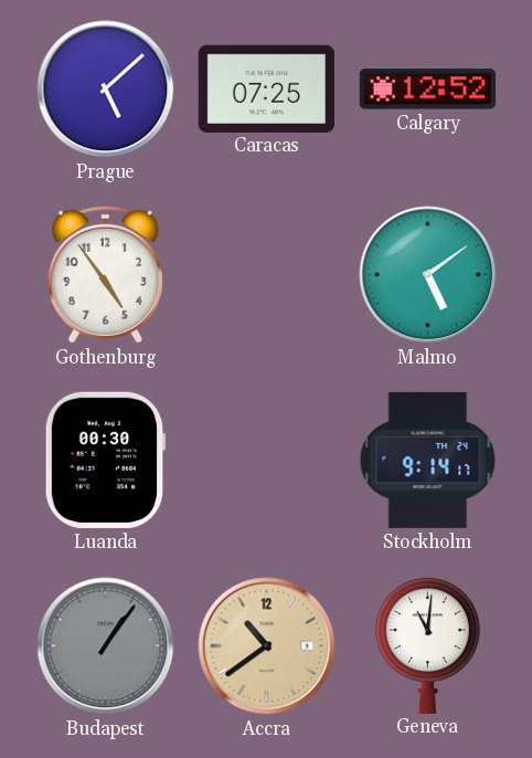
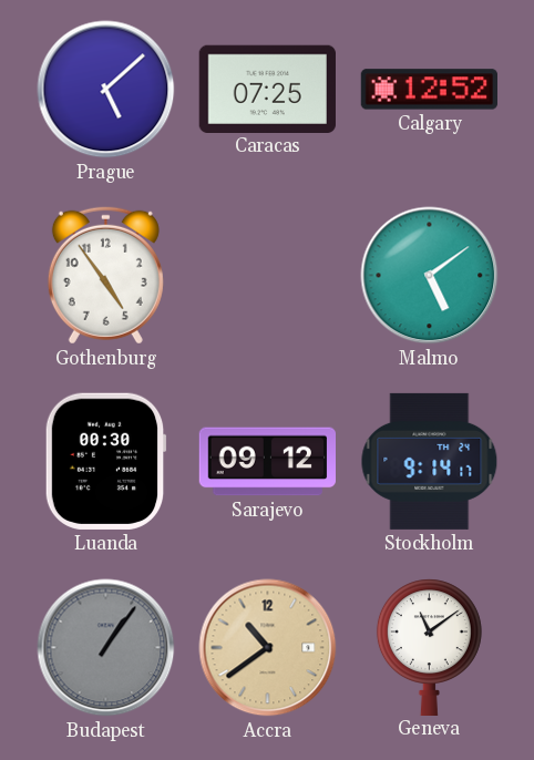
Sarajevo: none -> 09:12
Geneva: 11:01 -> 11:09
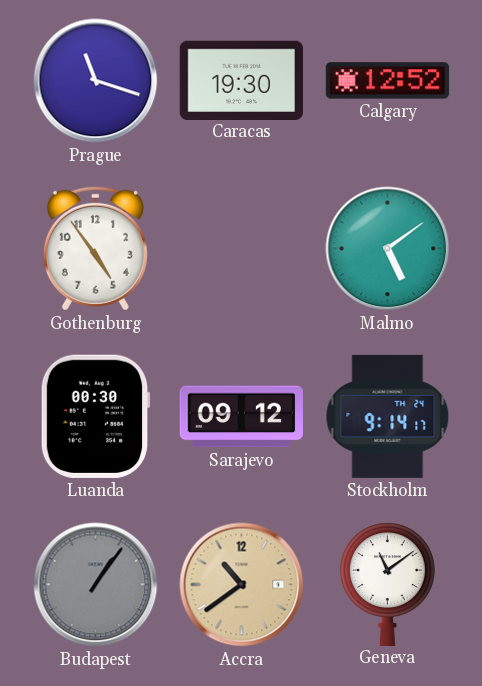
Prague: 5:08 -> 11:18
Caracas: 07:25 -> 19:30
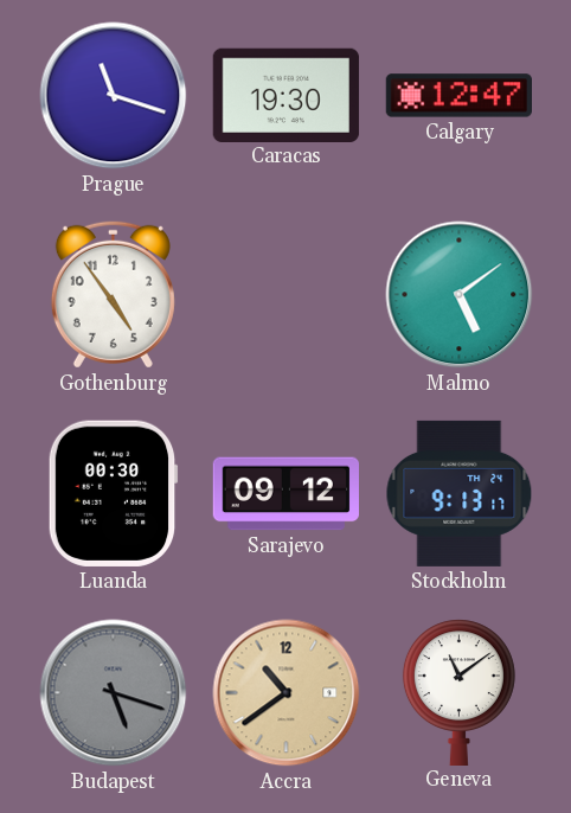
Calgary: 12:52 -> 12:47
Stockholm: 9:14 -> 9:13
Budapest: 1:06 -> 5:18
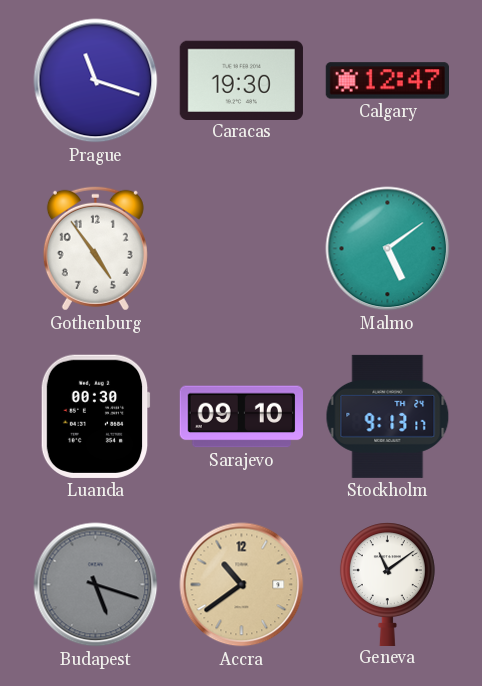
Sarajevo: 09:12 -> 09:10
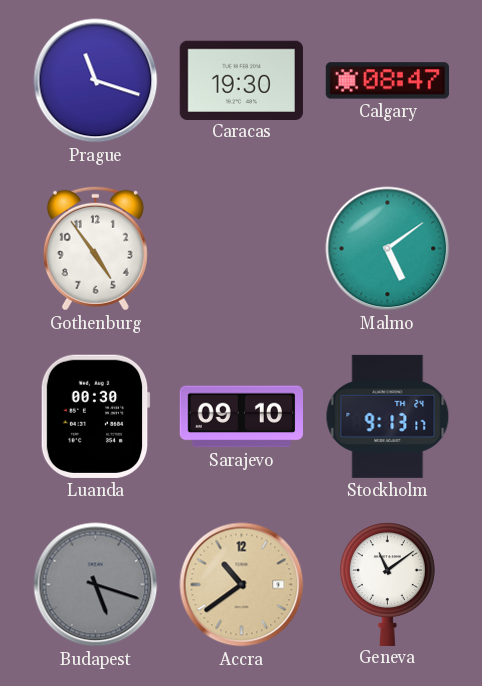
Calgary: 12:47 -> 08:47
